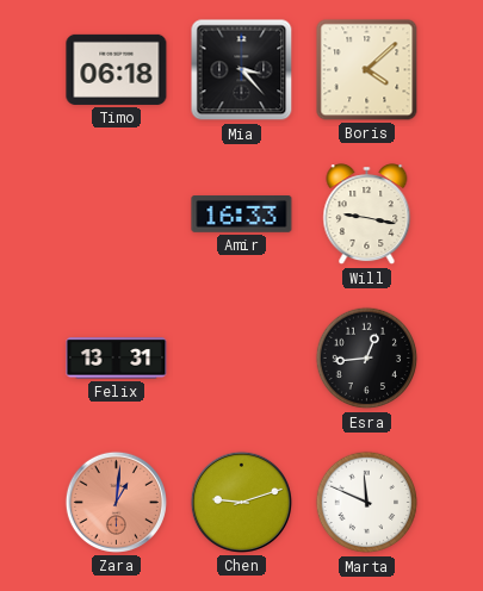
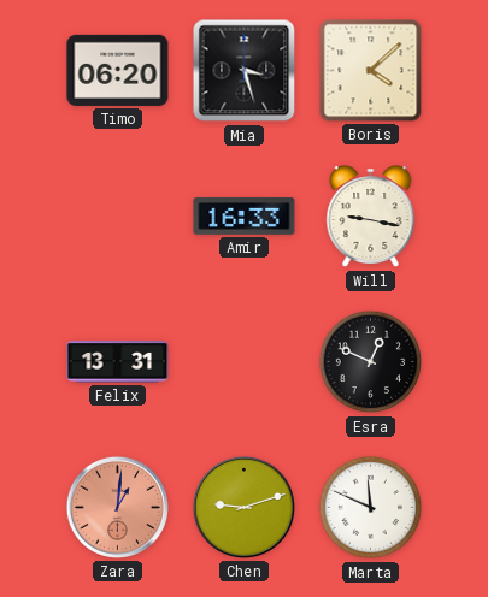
Timo: 06:18 -> 06:20
Mia: 3:23 -> 3:27
Esra: 12:44 -> 12:49
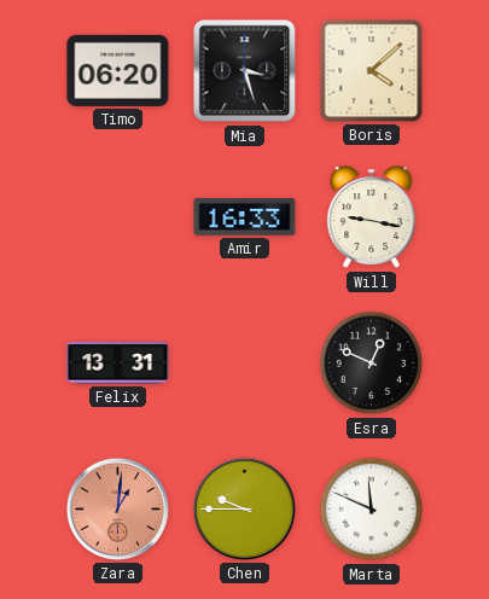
Chen: 9:12 -> 9:45
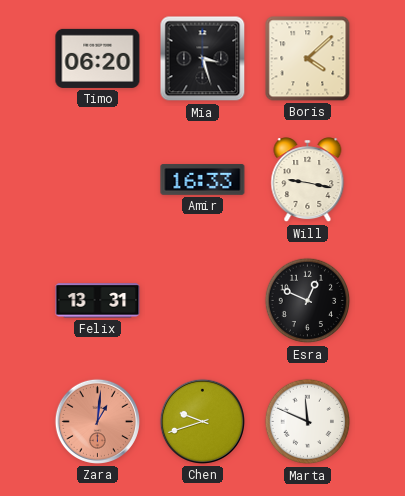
Chen: 9:45 -> 9:42
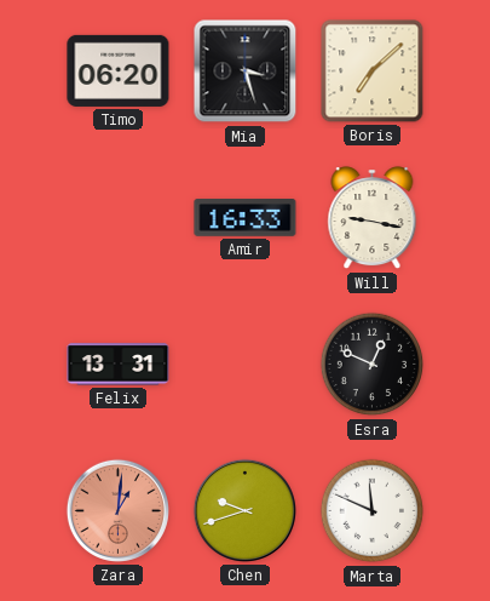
Boris: 4:08 -> 7:08
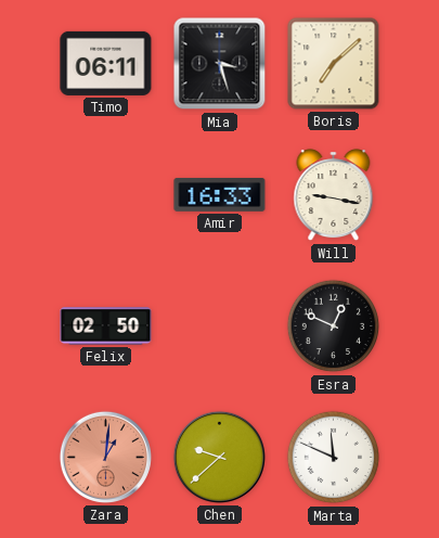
Timo: 06:20 -> 06:11
Felix: 13:31 -> 02:50
Chen: 9:42 -> 9:38
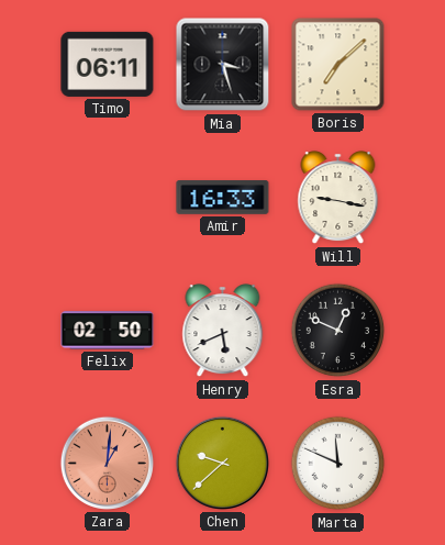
Henry: none -> 5:41
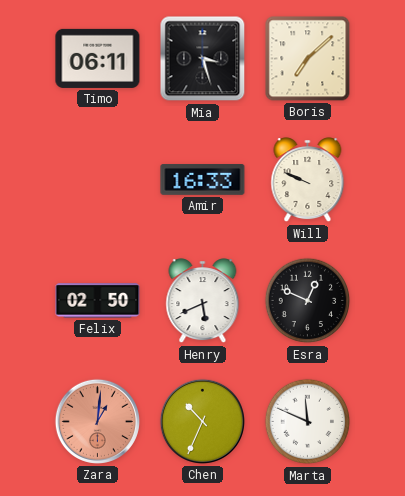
Will: 9:17 -> 9:49
Chen: 9:38 -> 10:34
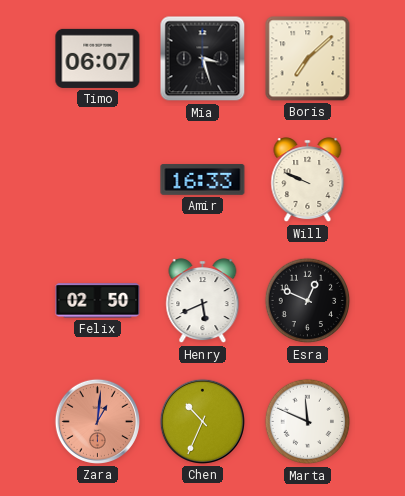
Timo: 06:11 -> 06:07
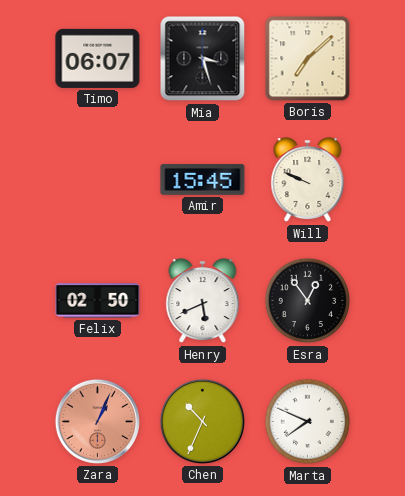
Amir: 16:33 -> 15:45
Esra: 12:49 -> 12:54
Zara: 1:01 -> 1:04
Marta: 11:49 -> 7:49
